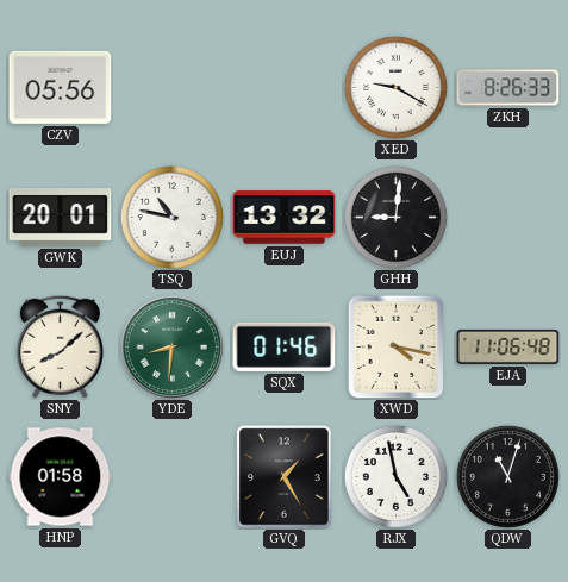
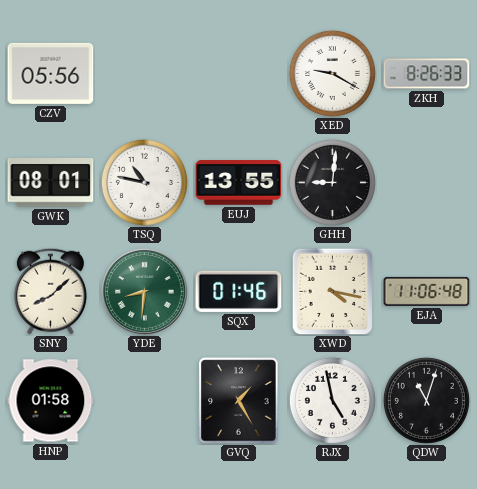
GWK: 20:01 -> 08:01
EUJ: 13:32 -> 13:55
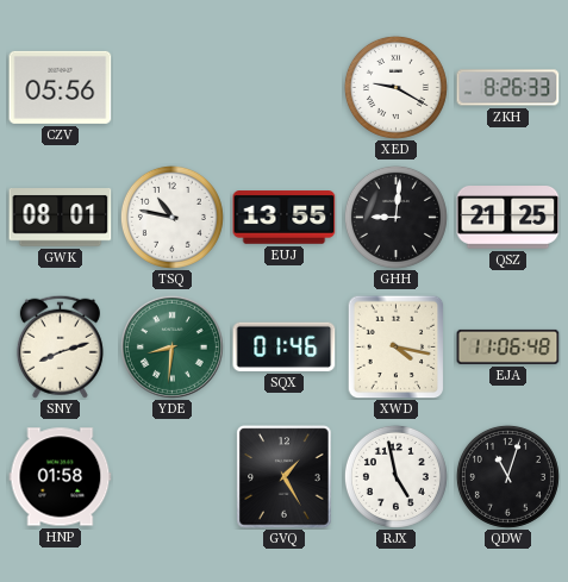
QSZ: none -> 21:25
SNY: 8:08 -> 8:12
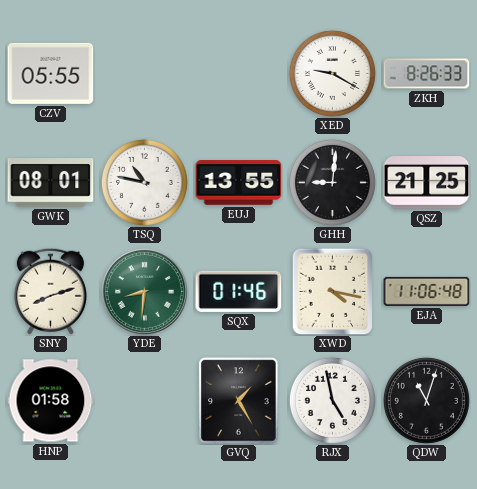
CZV: 05:56 -> 05:55
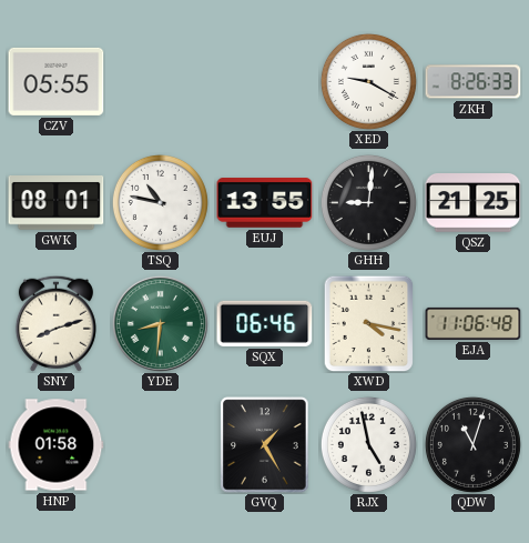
SQX: 01:46 -> 06:46
